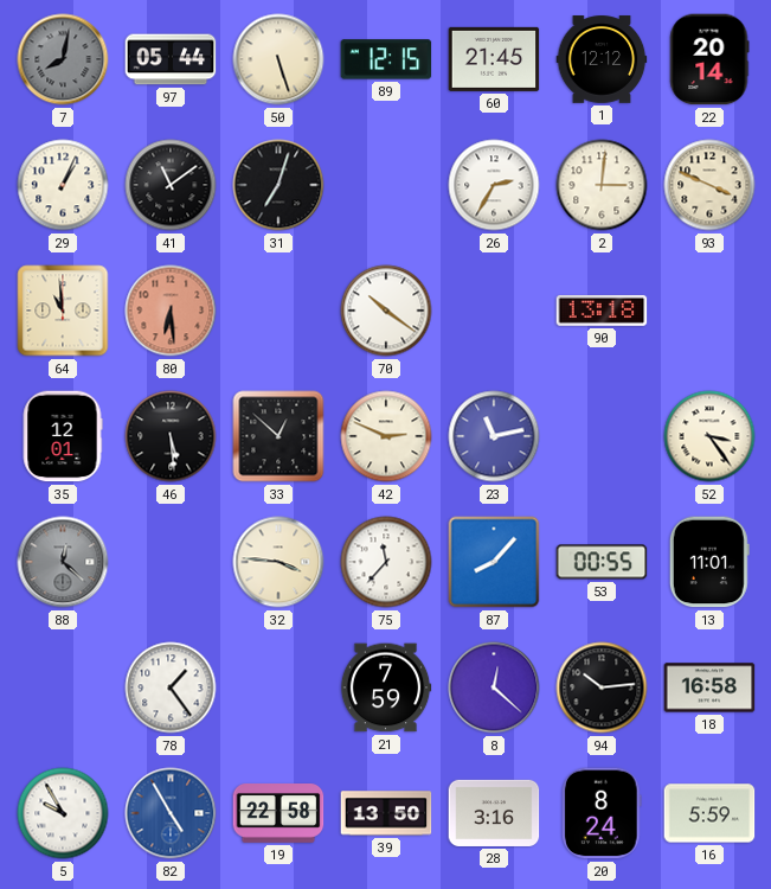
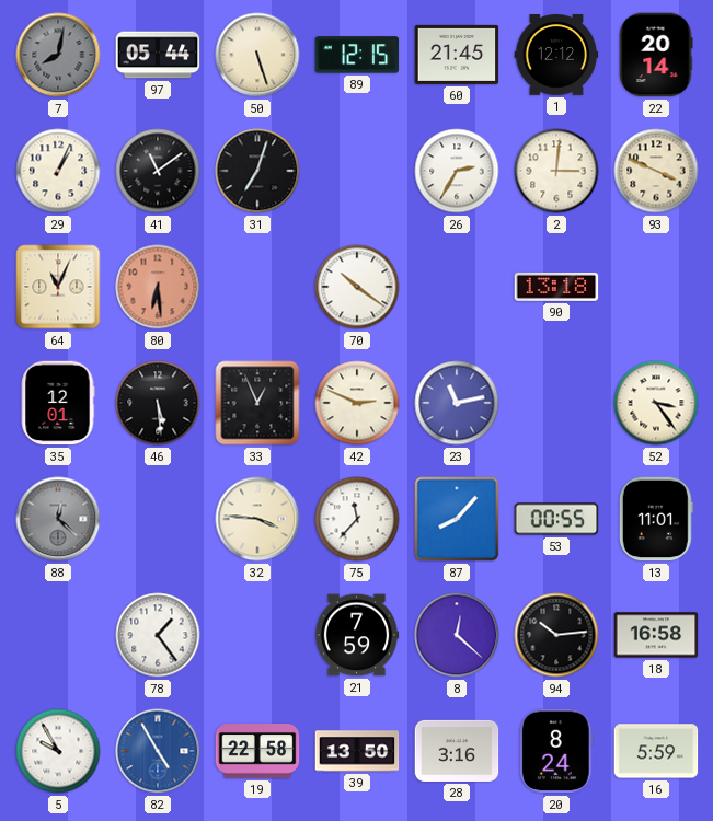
64: 10:59 -> 11:04
33: 12:52 -> 12:56
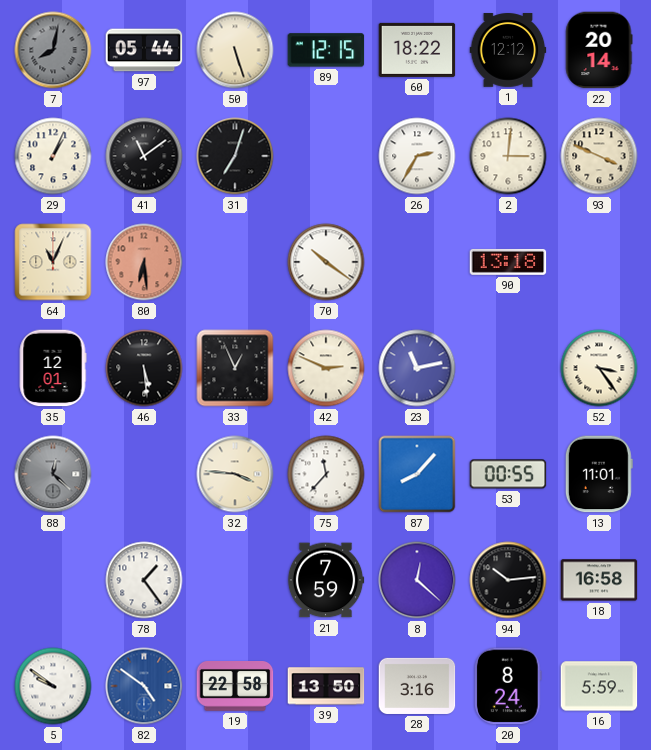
60: 21:45 -> 18:22
5: 9:55 -> 9:51
82: 4:55 -> 4:51
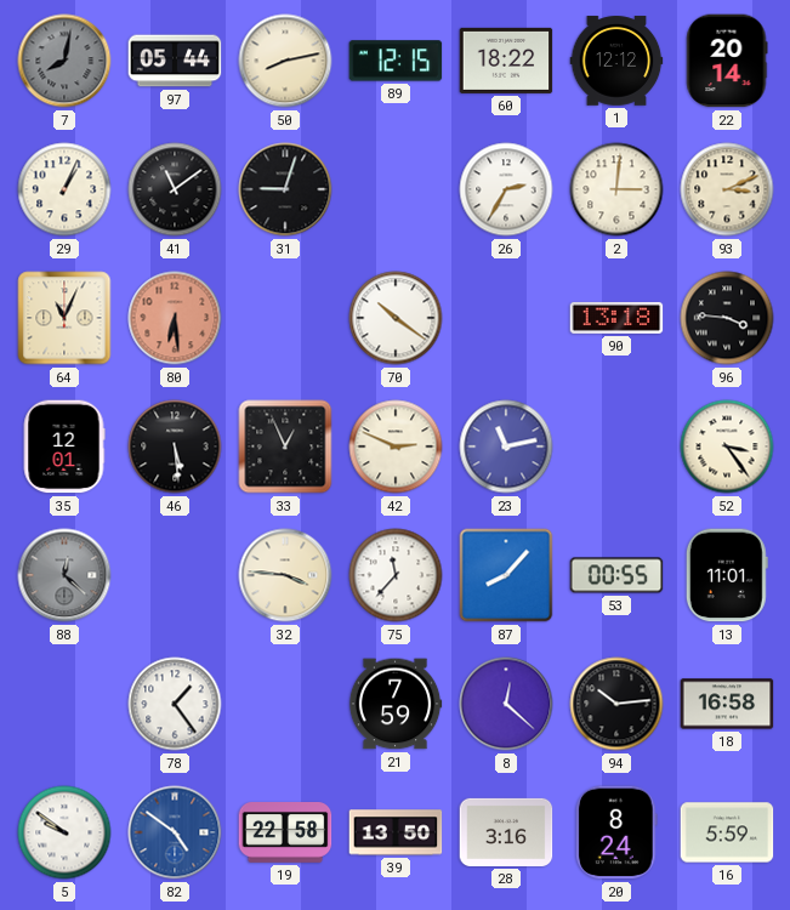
50: 5:27 -> 8:13
31: 7:03 -> 9:03
93: 3:49 -> 3:11
96: none -> 3:46
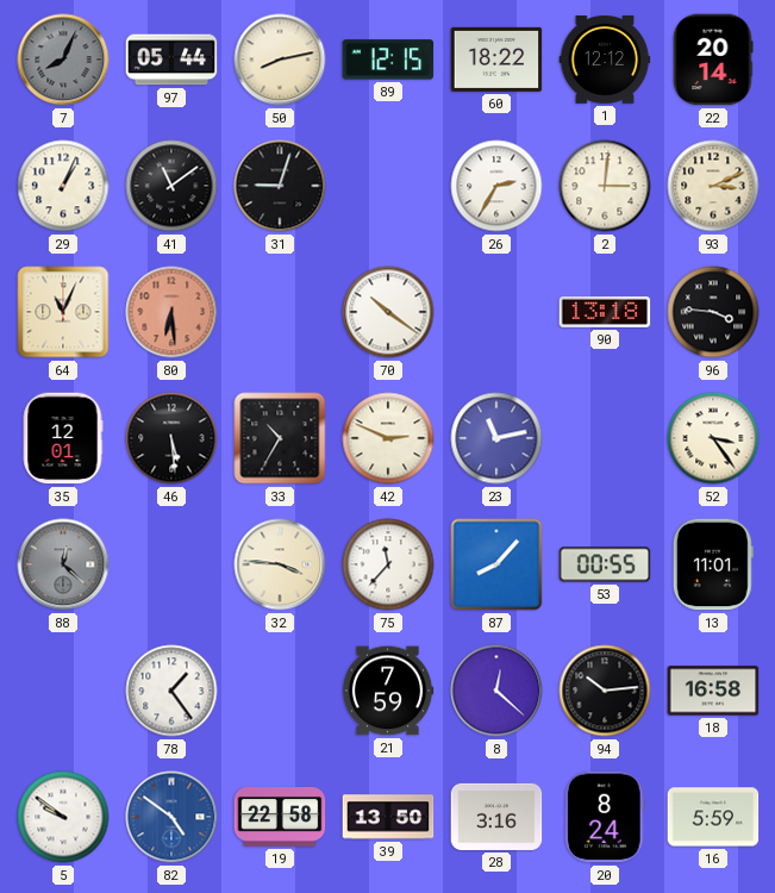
7: 8:02 -> 8:04
33: 12:56 -> 10:35
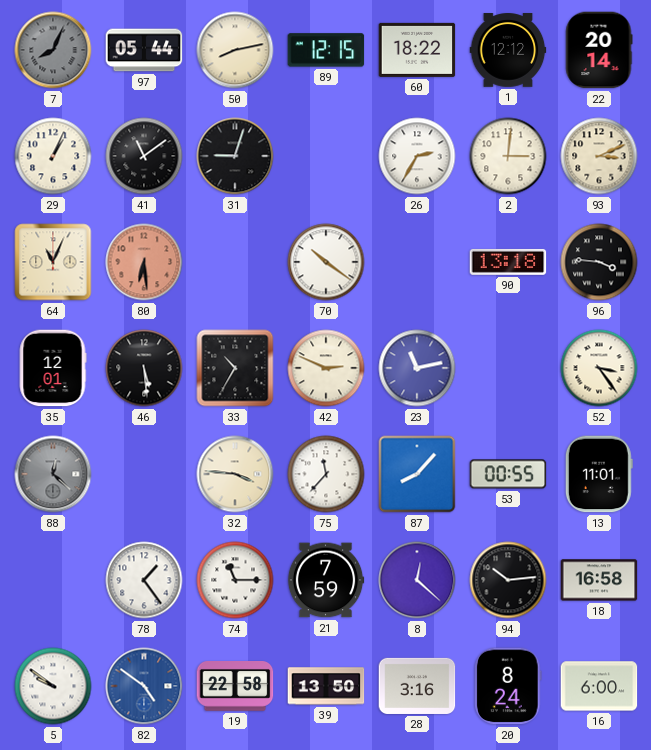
74: none -> 11:15
16: 5:59 -> 6:00
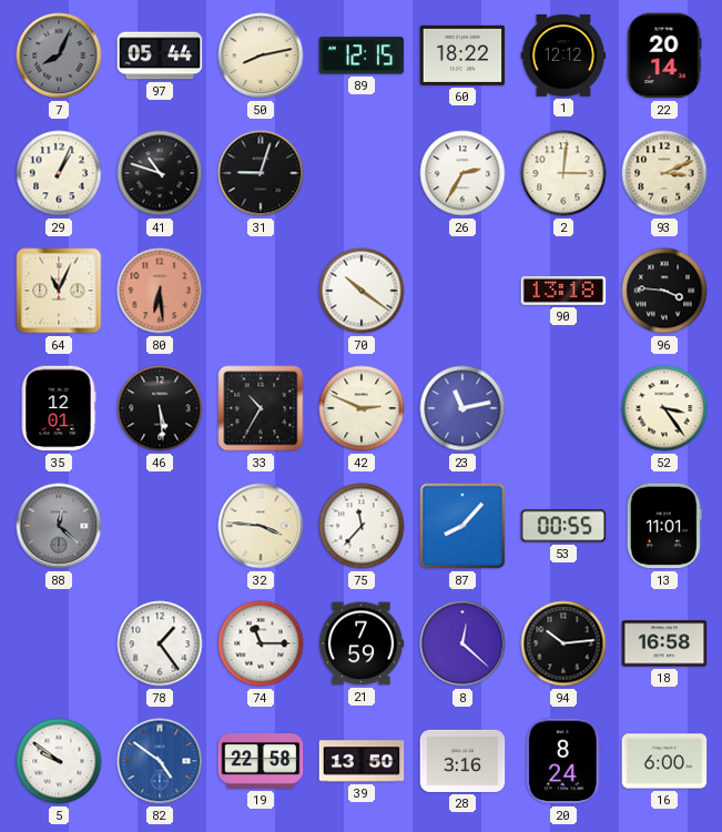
41: 11:09 -> 10:48
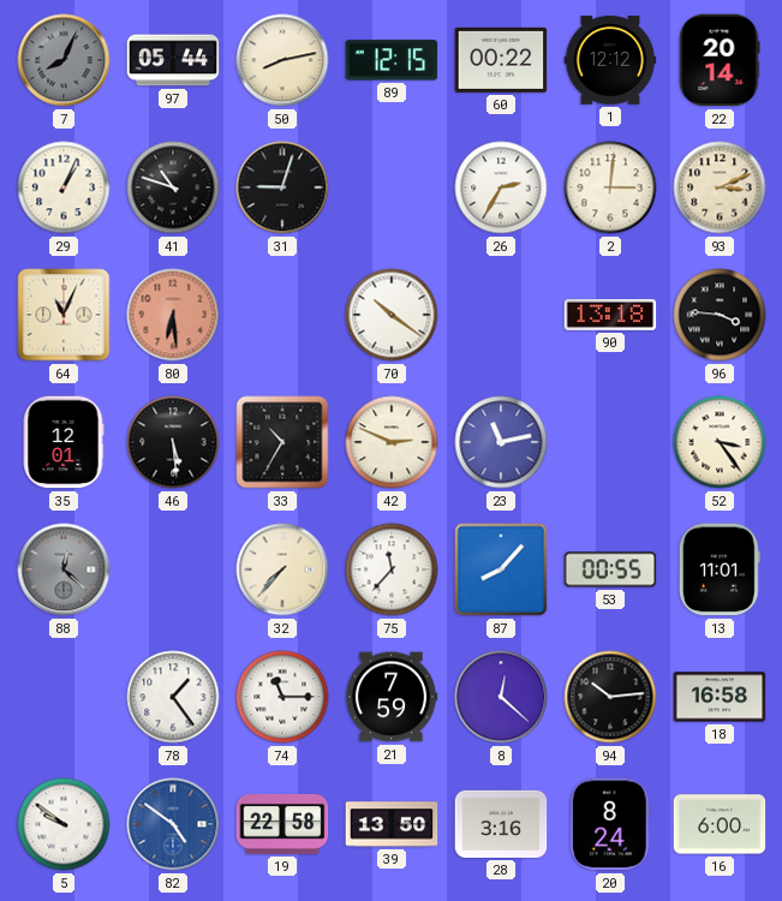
60: 18:22 -> 00:22
32: 3:46 -> 7:37
